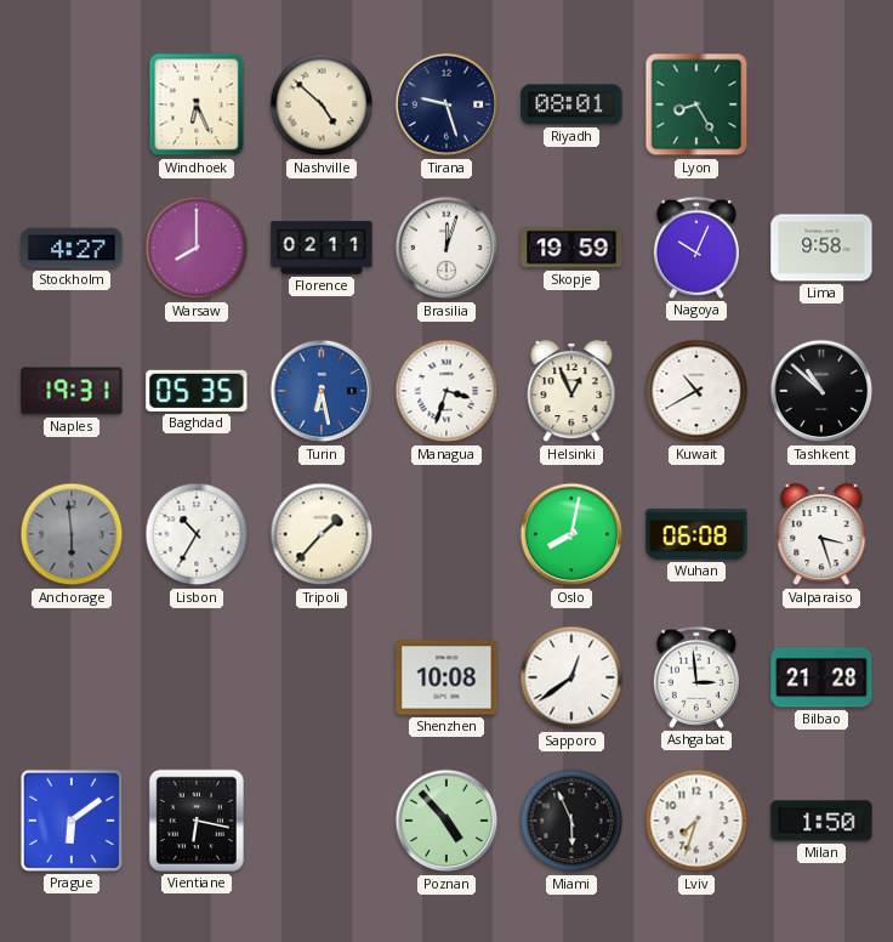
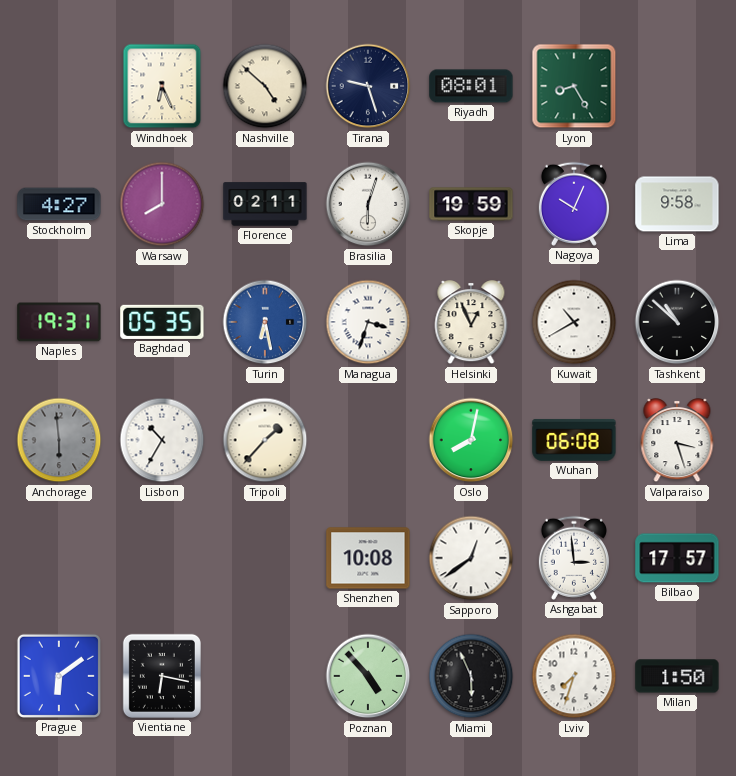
Brasilia: 12:03 -> 6:03
Bilbao: 21:28 -> 17:57
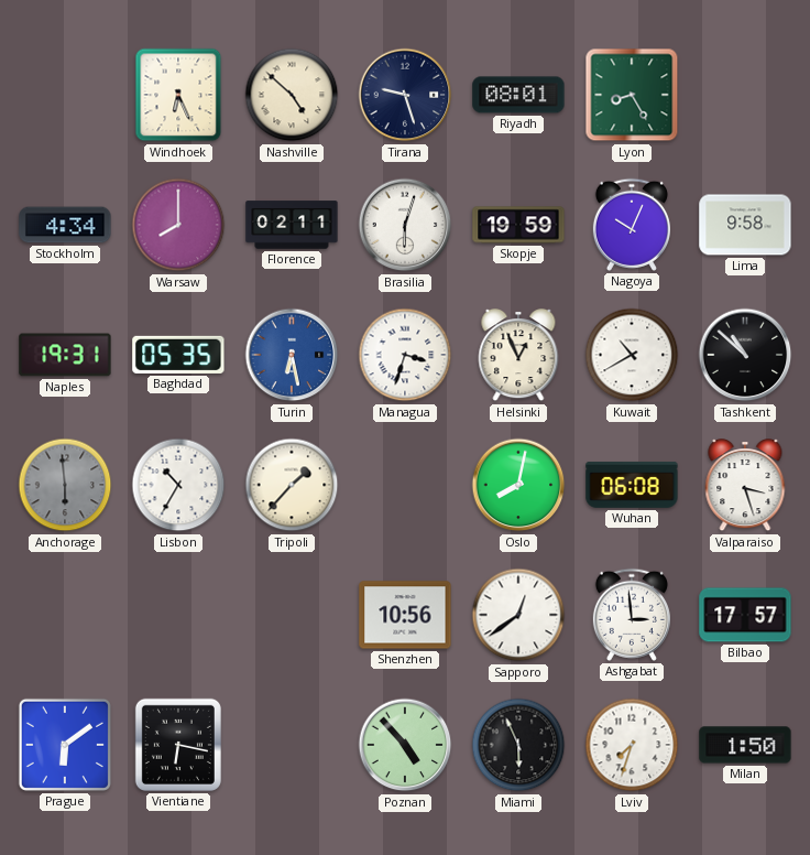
Stockholm: 4:27 -> 4:34
Shenzhen: 10:08 -> 10:56
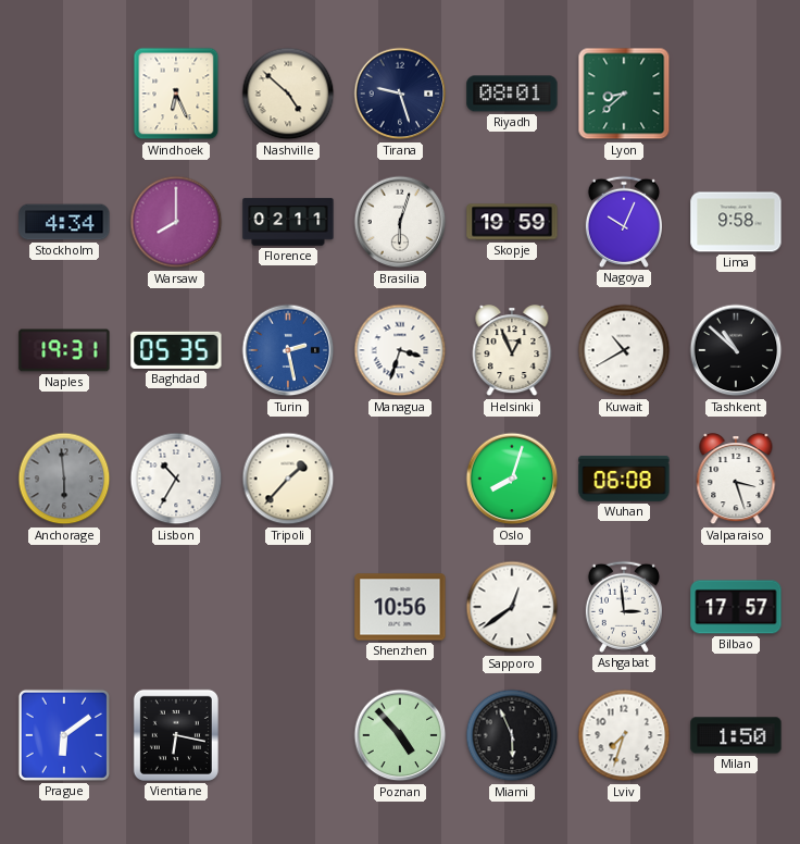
Lyon: 8:25 -> 8:38
Turin: 6:28 -> 2:28
Oslo: 8:02 -> 8:03
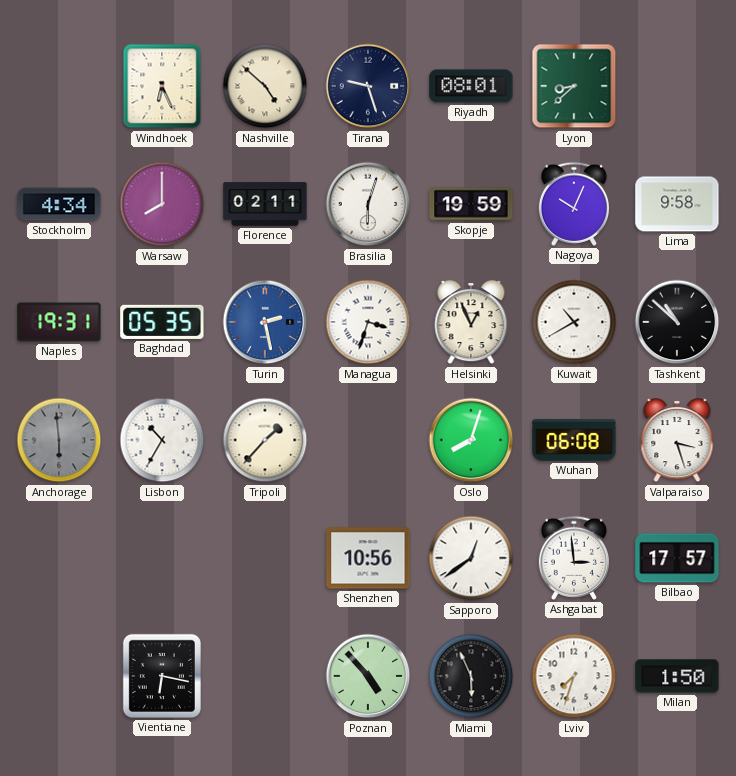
Prague: 6:09 -> none
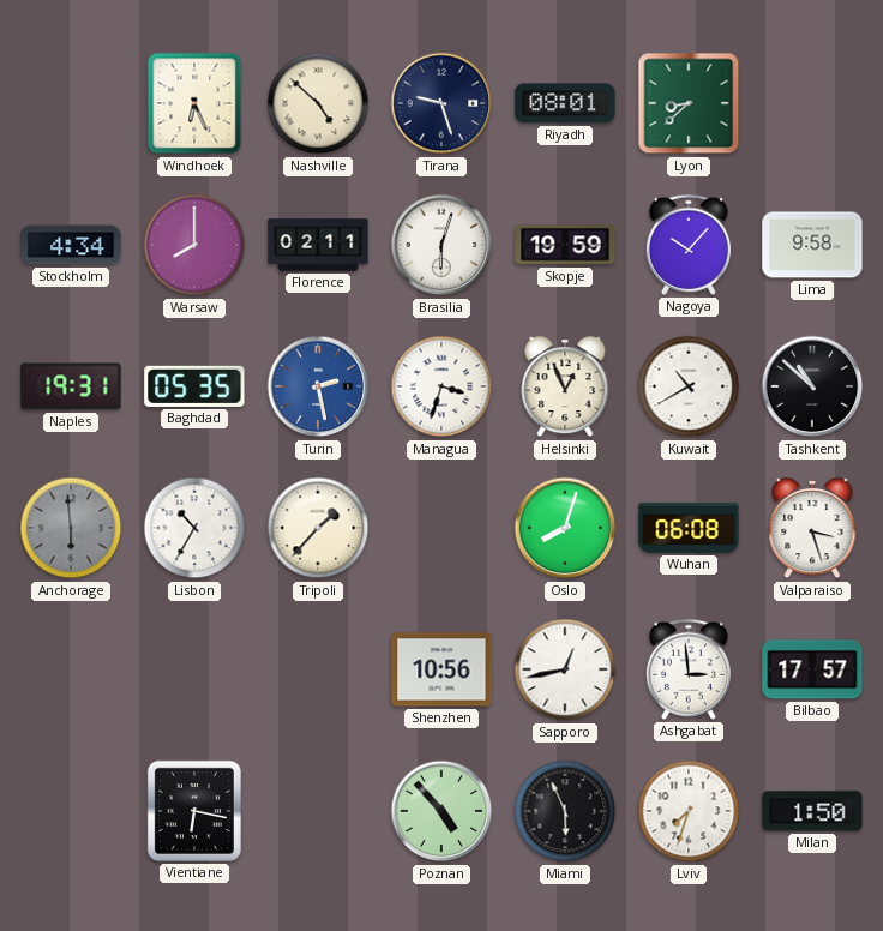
Nagoya: 10:04 -> 10:07
Sapporo: 12:39 -> 12:43
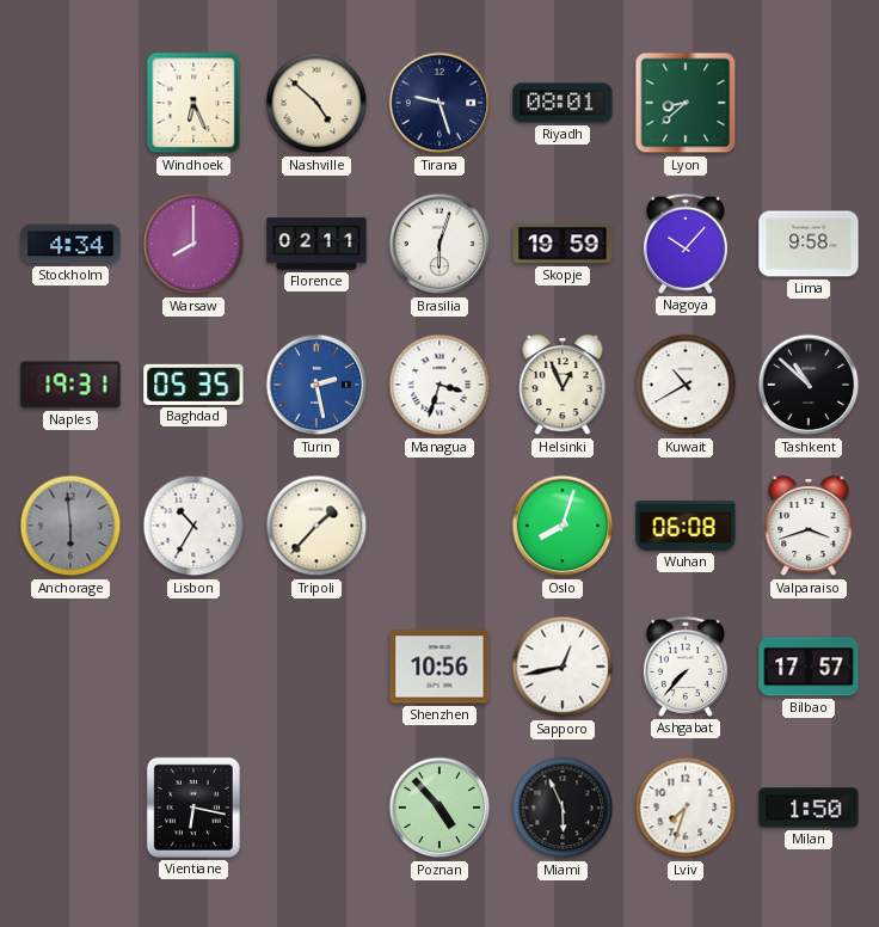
Valparaiso: 3:27 -> 3:42
Ashgabat: 2:59 -> 7:37
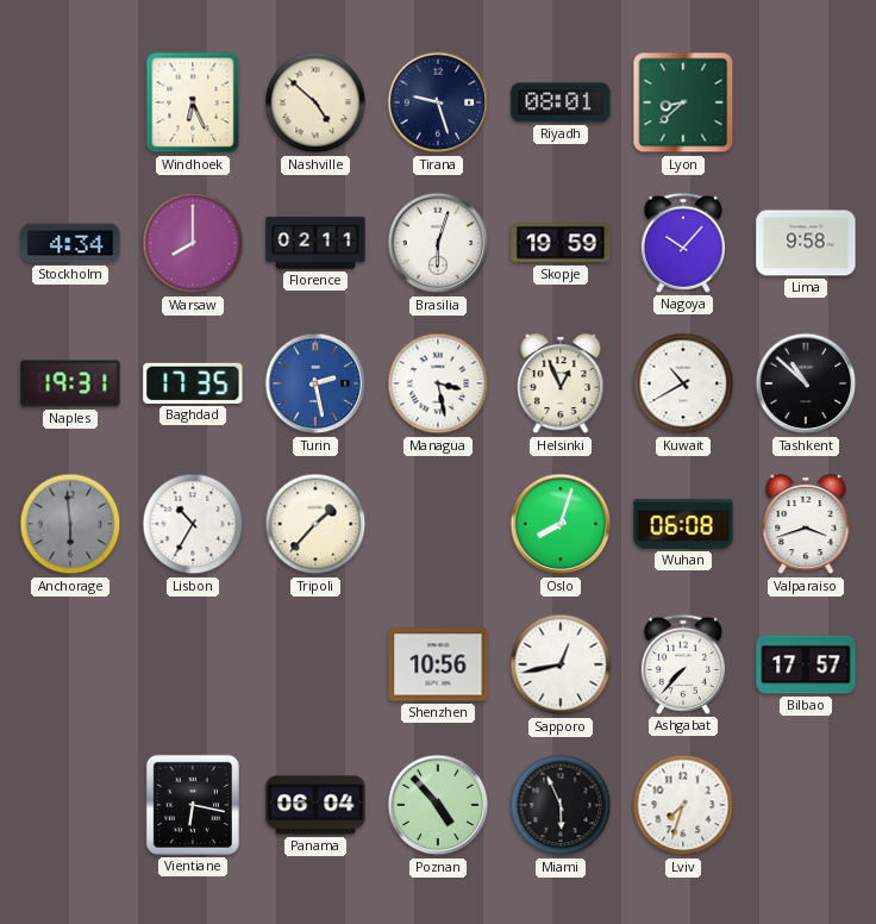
Baghdad: 05:35 -> 17:35
Managua: 3:33 -> 3:28
Panama: none -> 06:04
Milan: 1:50 -> none
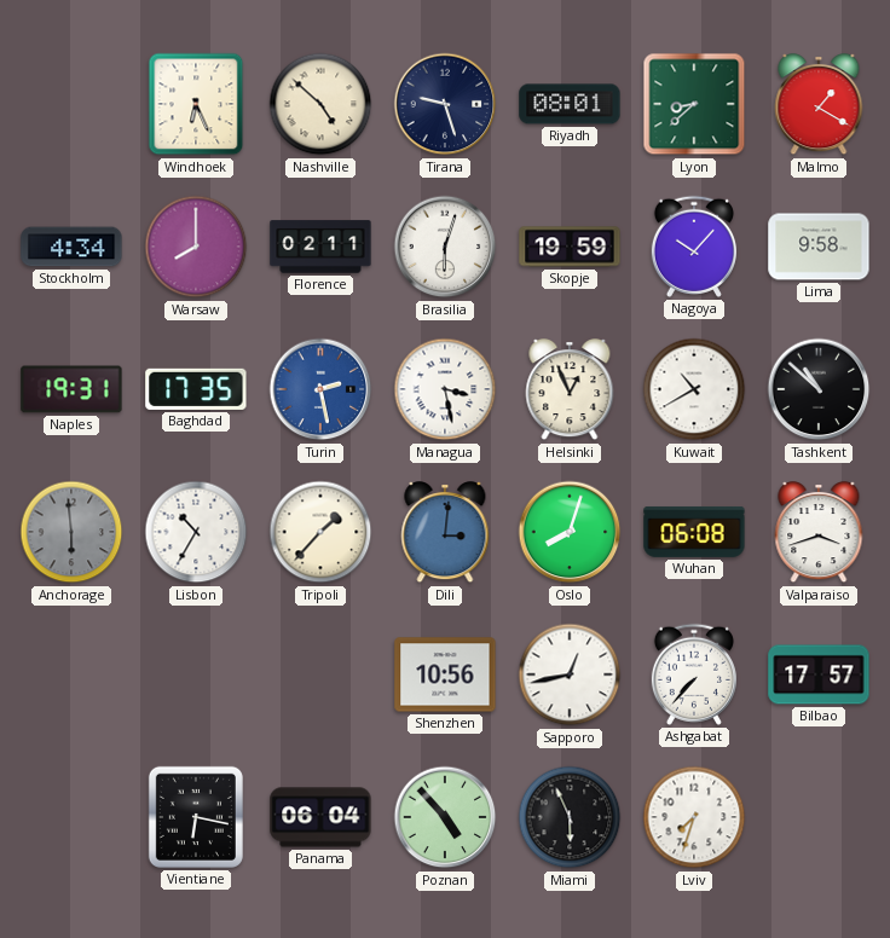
Malmo: none -> 1:20
Dili: none -> 3:01
